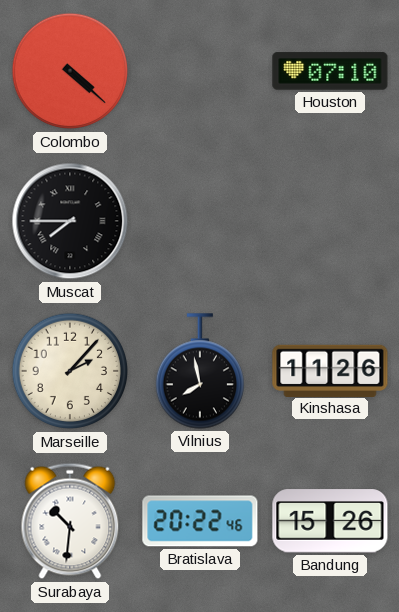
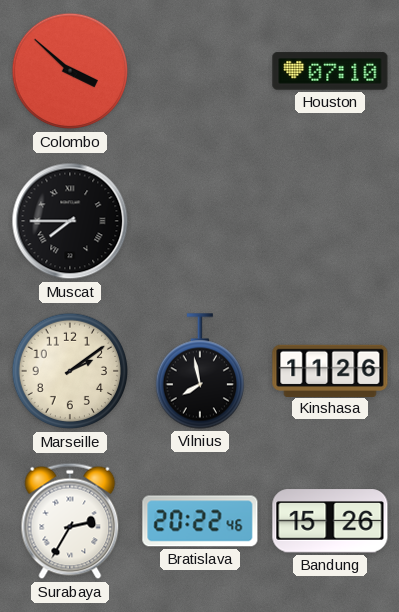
Colombo: 4:22 -> 3:52
Marseille: 2:07 -> 2:09
Surabaya: 10:31 -> 2:35
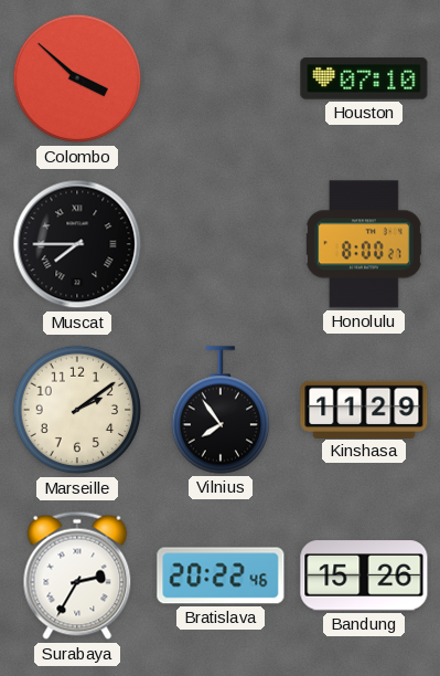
Honolulu: none -> 8:00
Vilnius: 7:58 -> 7:54
Kinshasa: 11:26 -> 11:29
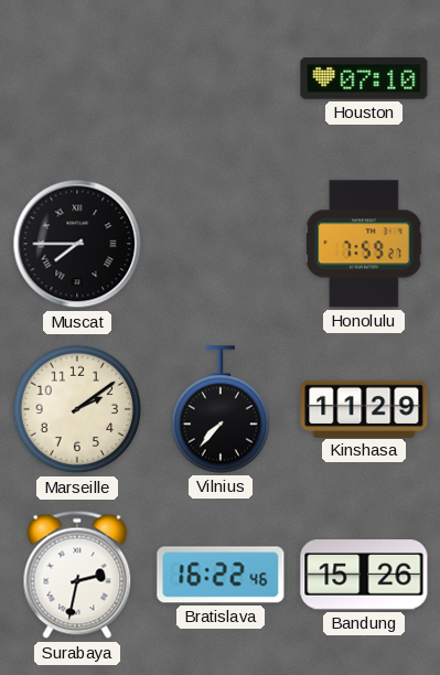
Colombo: 3:52 -> none
Honolulu: 8:00 -> 7:59
Vilnius: 7:54 -> 7:37
Surabaya: 2:35 -> 2:32
Bratislava: 20:22 -> 16:22
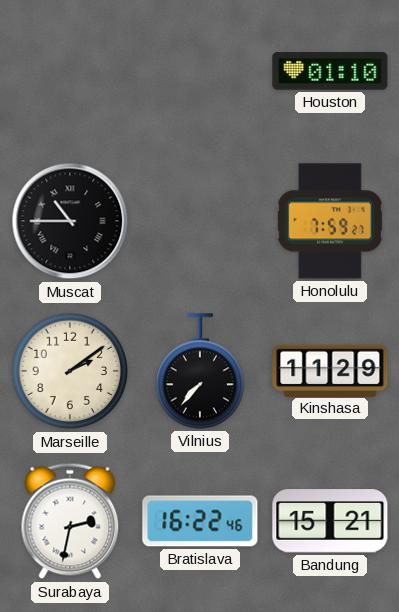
Houston: 07:10 -> 01:10
Muscat: 7:45 -> 10:45
Bandung: 15:26 -> 15:21
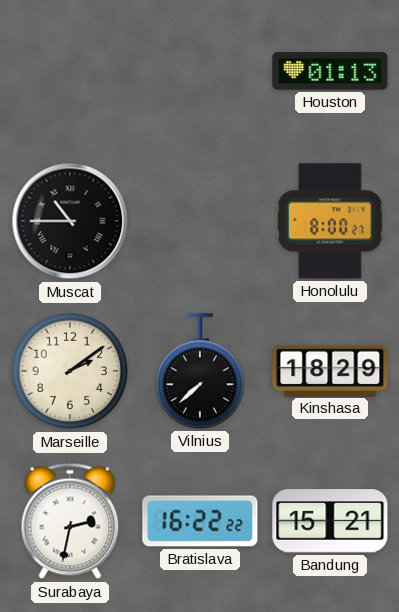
Houston: 01:10 -> 01:13
Honolulu: 7:59 -> 8:00
Vilnius: 7:37 -> 7:38
Kinshasa: 11:29 -> 18:29
Bratislava: 16:22:46 -> 16:22:22
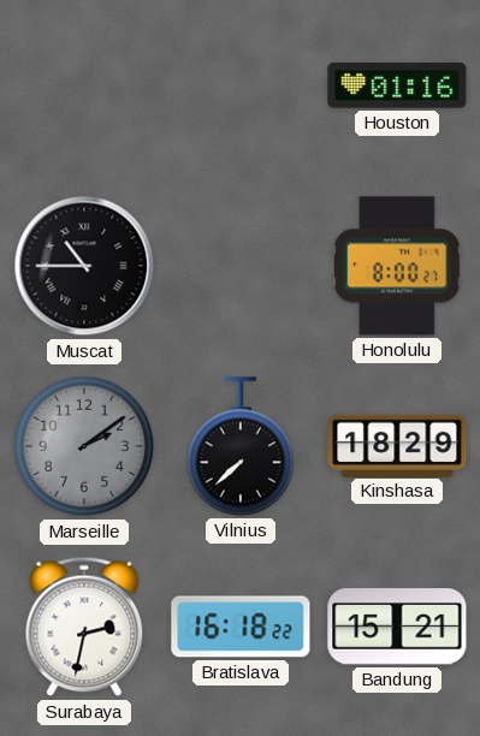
Houston: 01:13 -> 01:16
Marseille dial: cream -> grey
Bratislava: 16:22 -> 16:18
